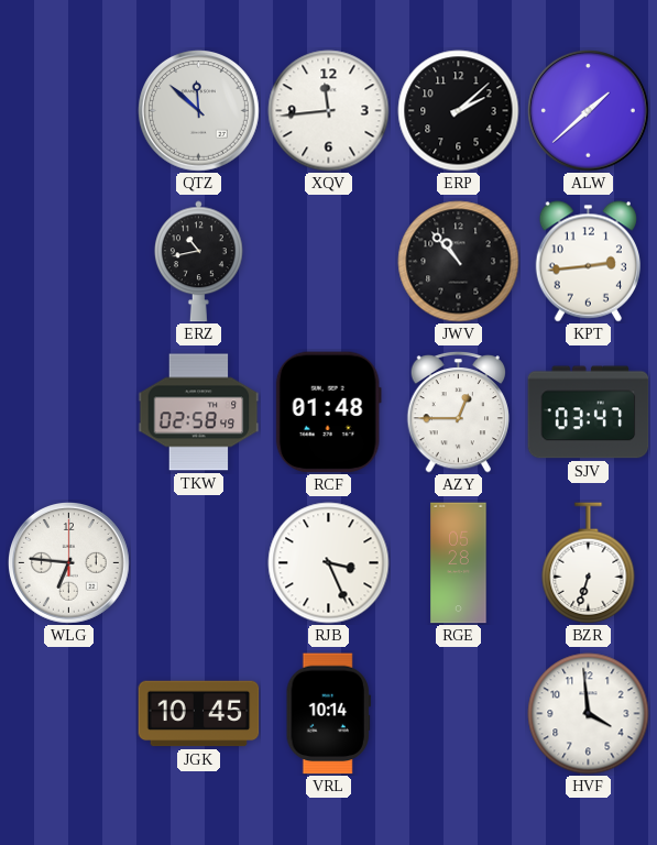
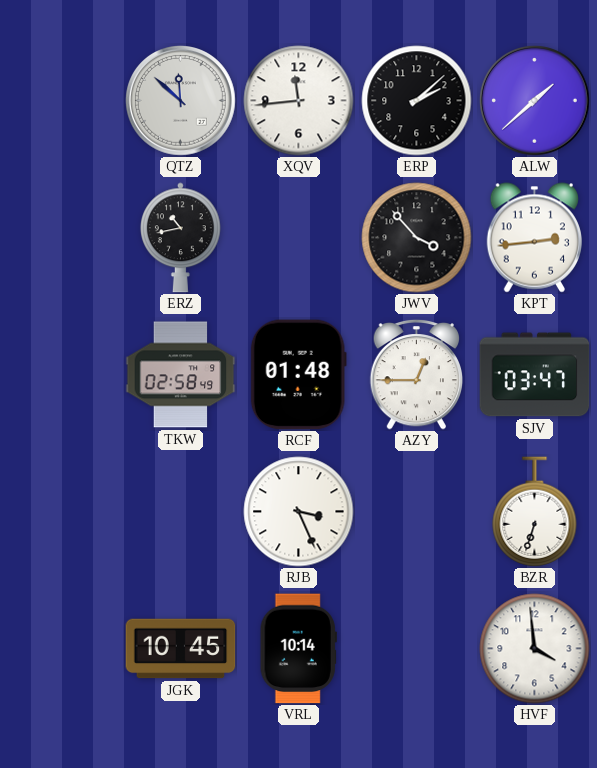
JWV: 10:53 -> 3:53
WLG: 6:46 -> none
RGE: 05:28 -> none
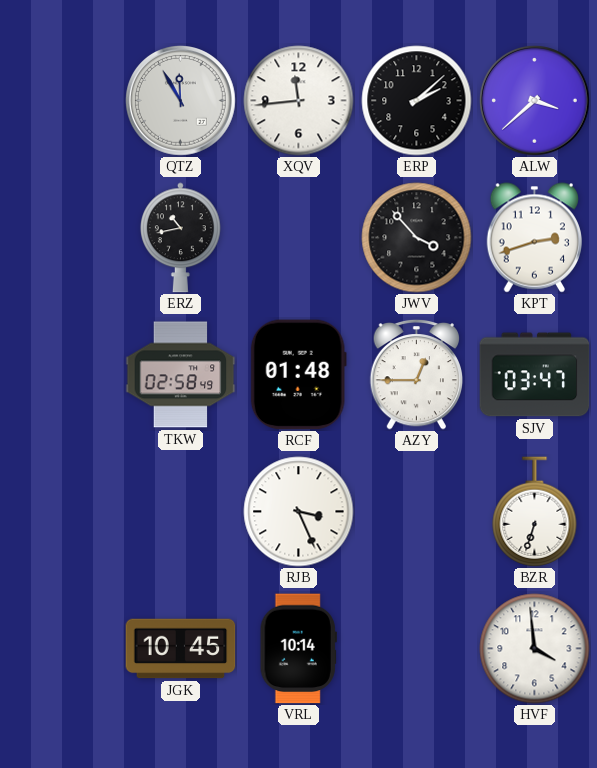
QTZ: 11:52 -> 11:55
ALW: 1:38 -> 3:38
KPT: 2:44 -> 2:42
